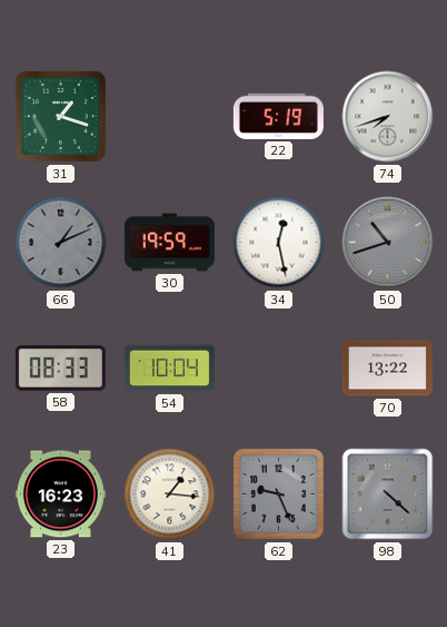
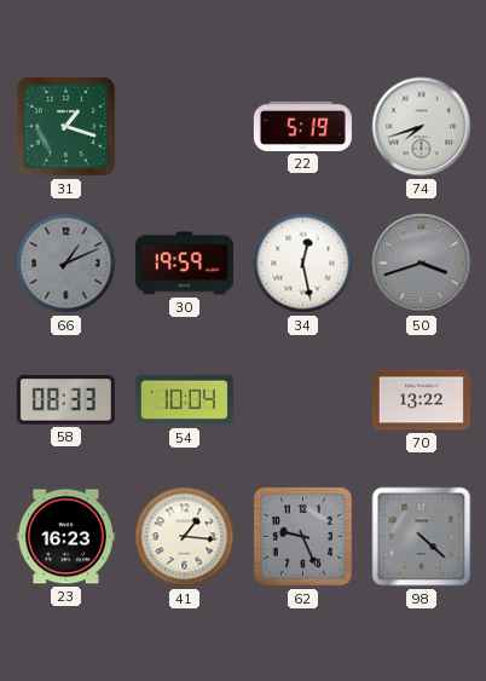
50: 10:42 -> 3:42
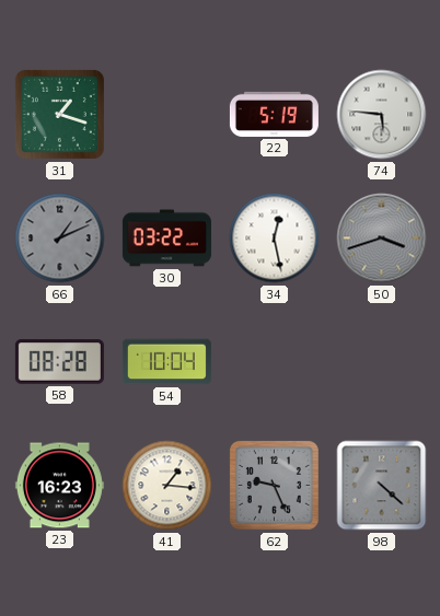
74: 7:42 -> 5:46
30: 19:59 -> 03:22
58: 08:33 -> 08:28
70: 13:22 -> none
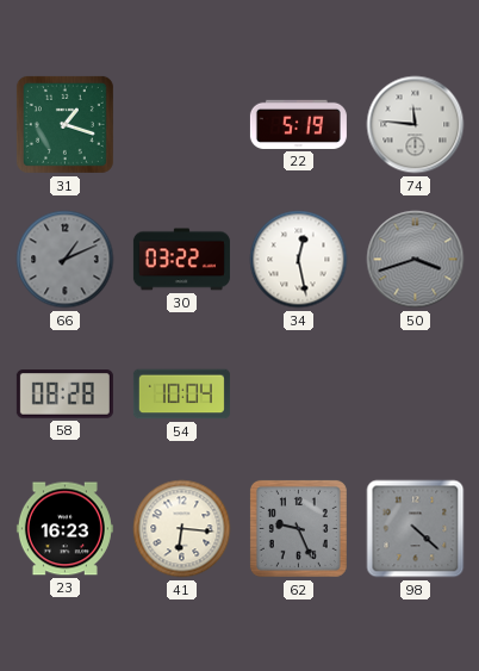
74: 5:46 -> 11:46
41: 1:16 -> 6:16
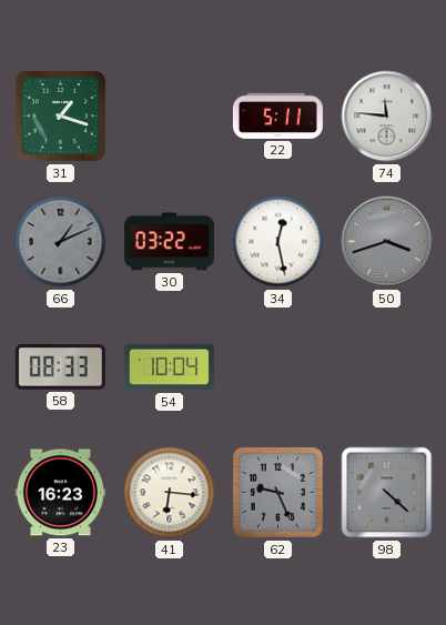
22: 5:19 -> 5:11
58: 08:28 -> 08:33
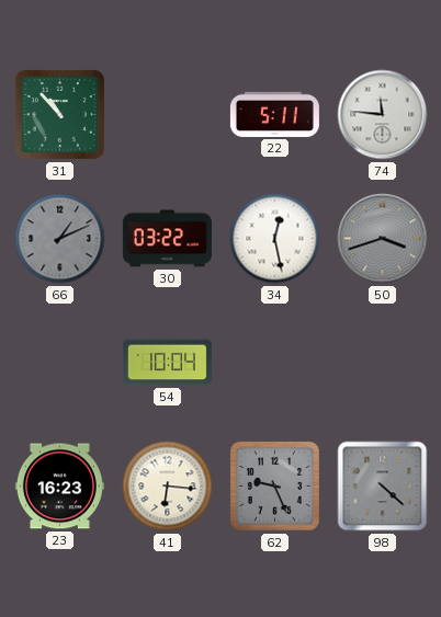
31: 1:18 -> 10:53
58: 08:33 -> none
